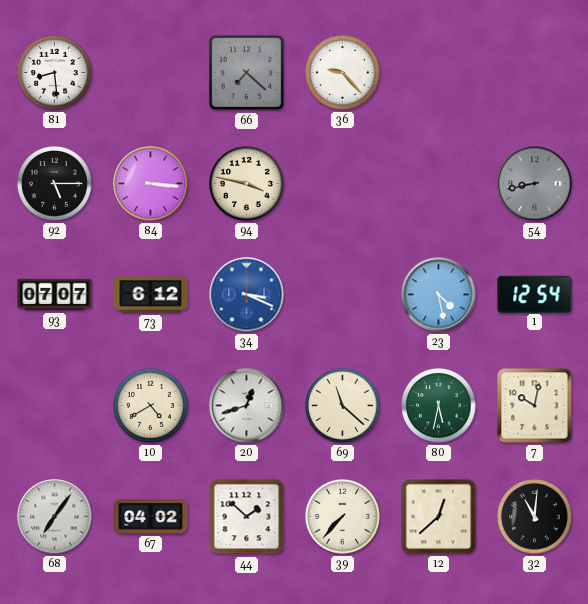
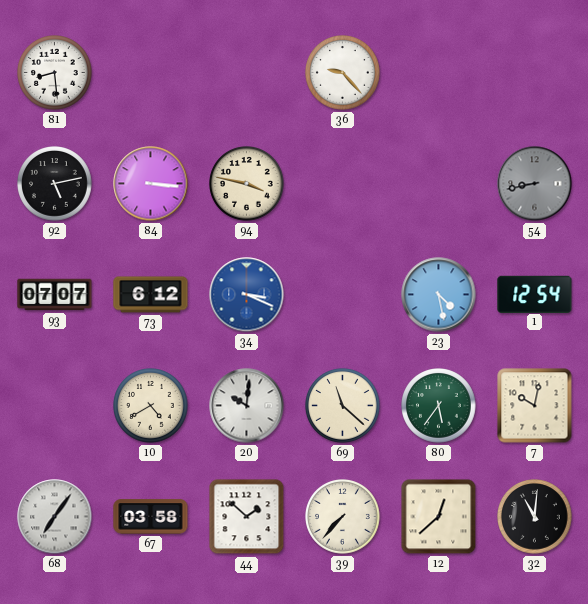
66: 7:22 -> none
92: 5:15 -> 5:13
20: 12:42 -> 10:01
80: 5:32 -> 5:36
67: 04:02 -> 03:58
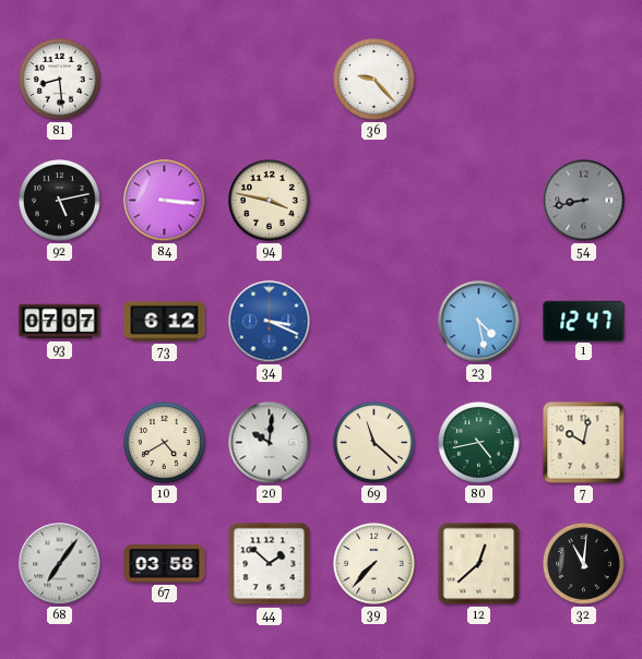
1: 12:54 -> 12:47
80: 5:36 -> 4:43
